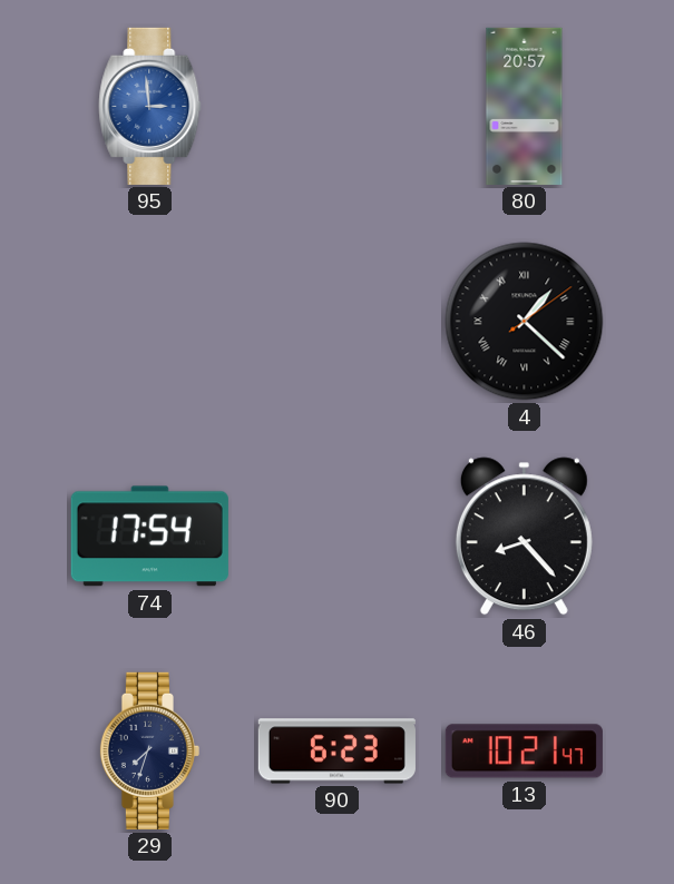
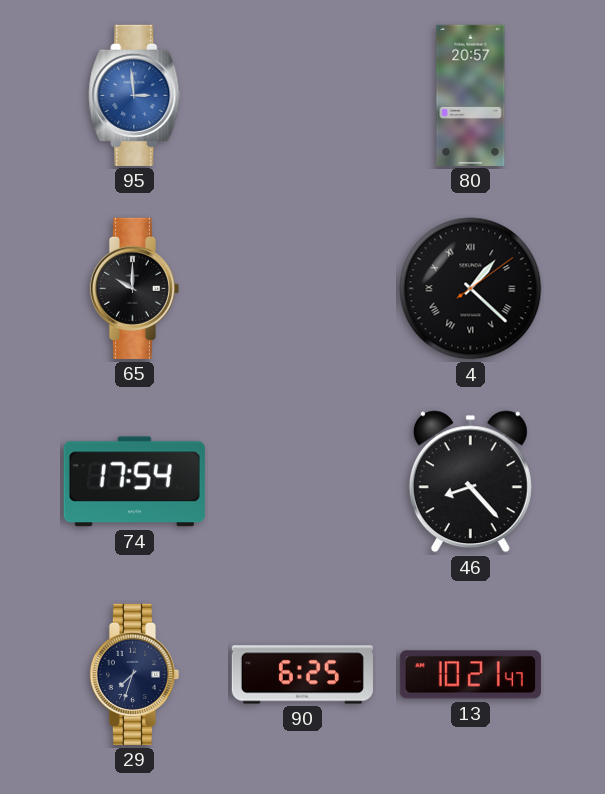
65: none -> 10:00
90: 6:23 -> 6:25
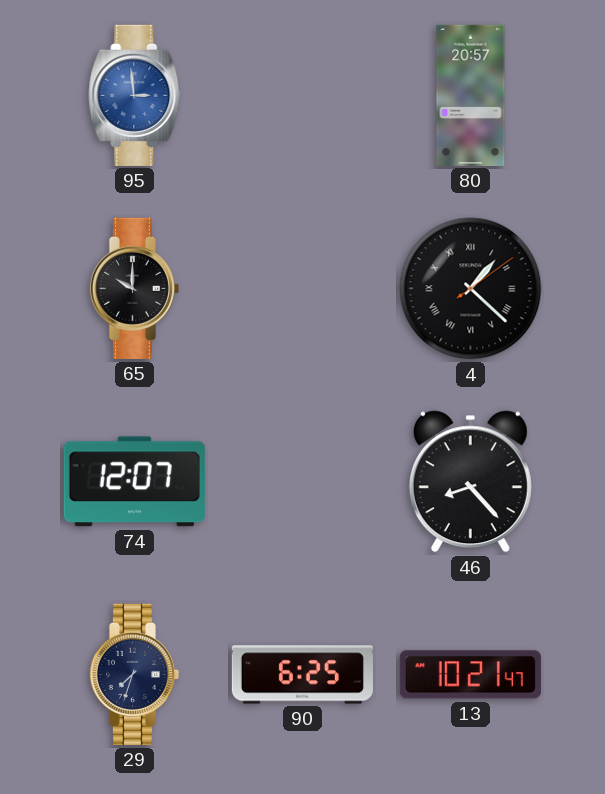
74: 17:54 -> 12:07
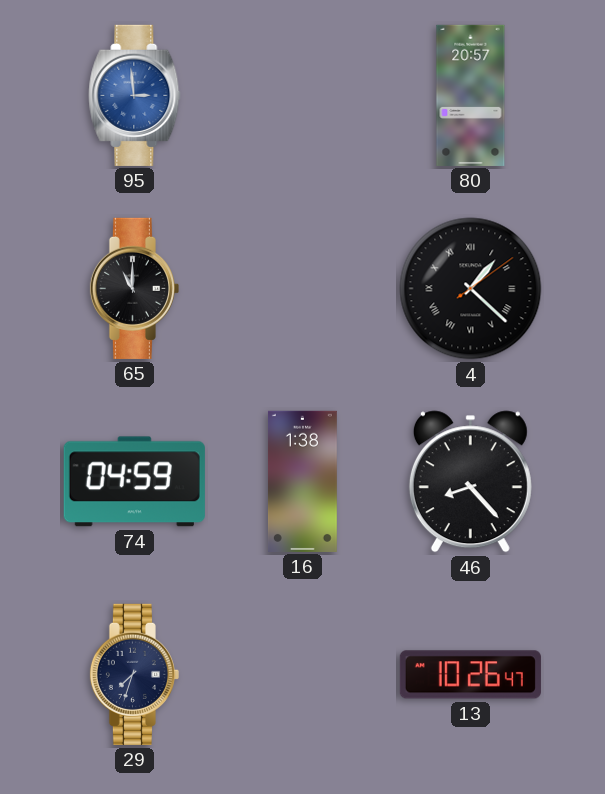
65: 10:00 -> 11:00
74: 12:07 -> 04:59
16: none -> 1:38
90: 6:25 -> none
13: 10:21 -> 10:26
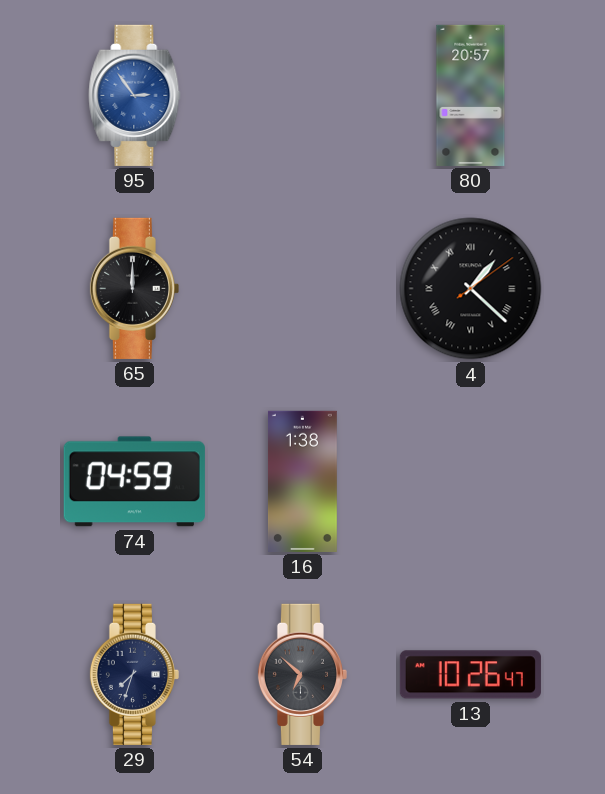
95: 2:59 -> 2:54
65: 11:00 -> 12:00
46: 8:23 -> none
54: none -> 6:52
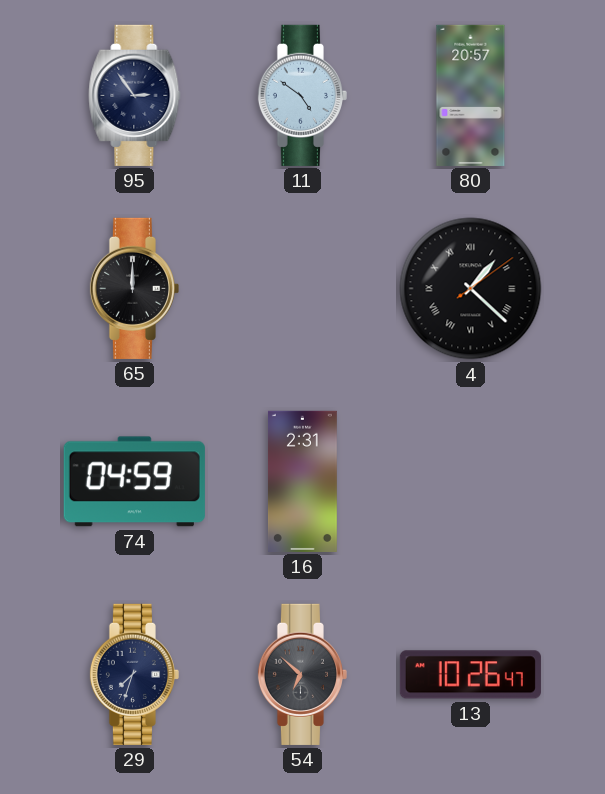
95 dial: blue -> navy
11: none -> 4:51
16: 1:38 -> 2:31
